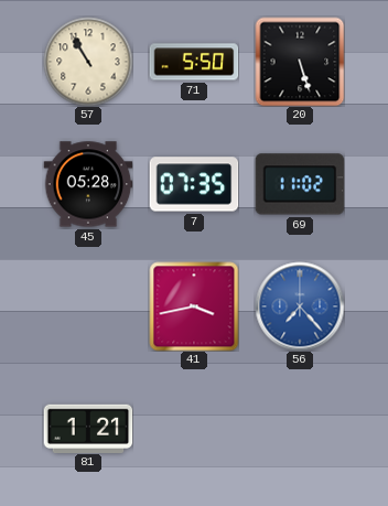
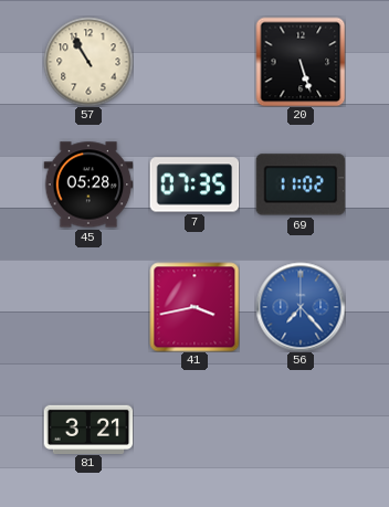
71: 5:50 -> none
81: 1:21 -> 3:21
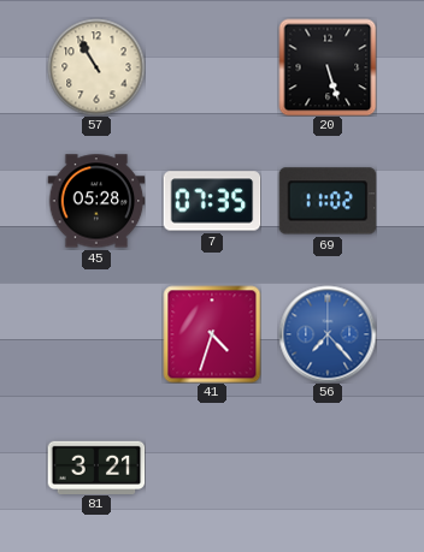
41: 3:43 -> 4:33
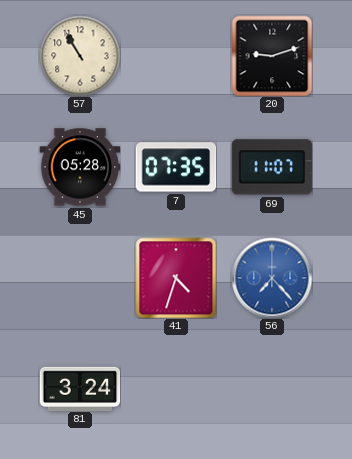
20: 5:27 -> 9:12
69: 11:02 -> 11:07
81: 3:21 -> 3:24
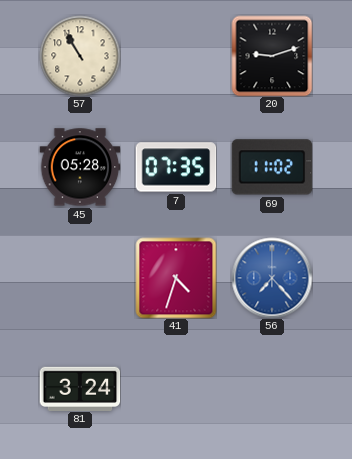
69: 11:07 -> 11:02
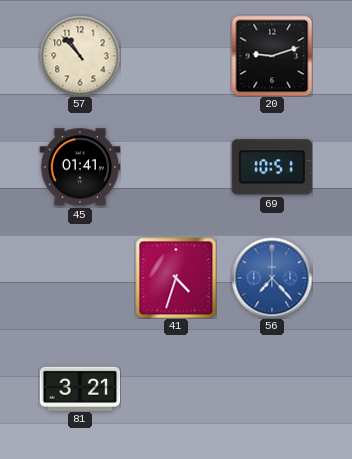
57: 10:55 -> 10:53
45: 05:28 -> 01:41
7: 07:35 -> none
69: 11:02 -> 10:51
81: 3:24 -> 3:21
